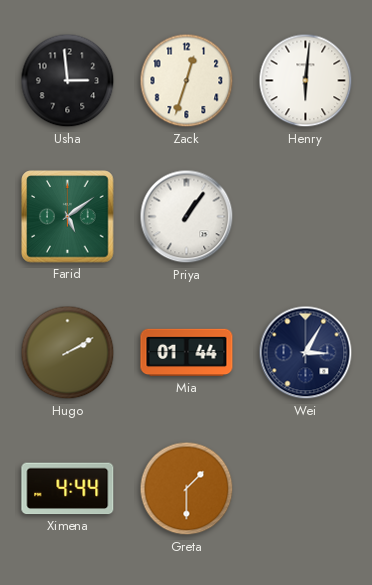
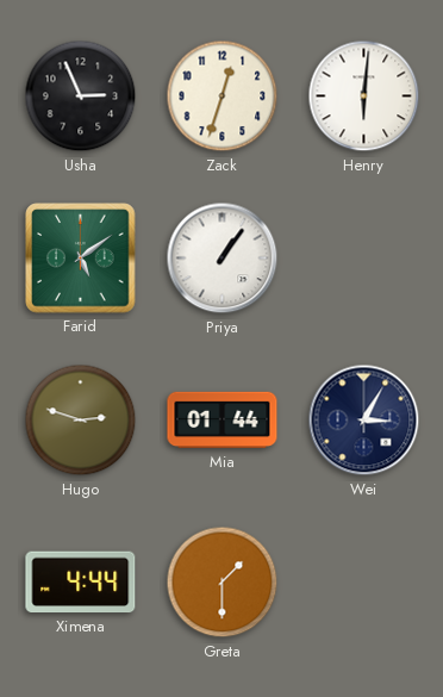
Usha: 2:59 -> 2:56
Hugo: 2:10 -> 2:48
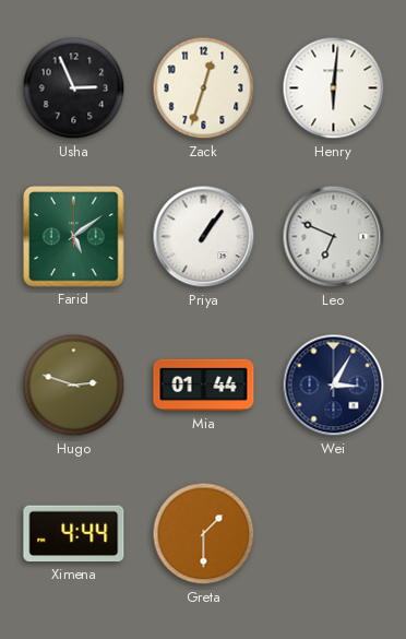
Leo: none -> 6:49
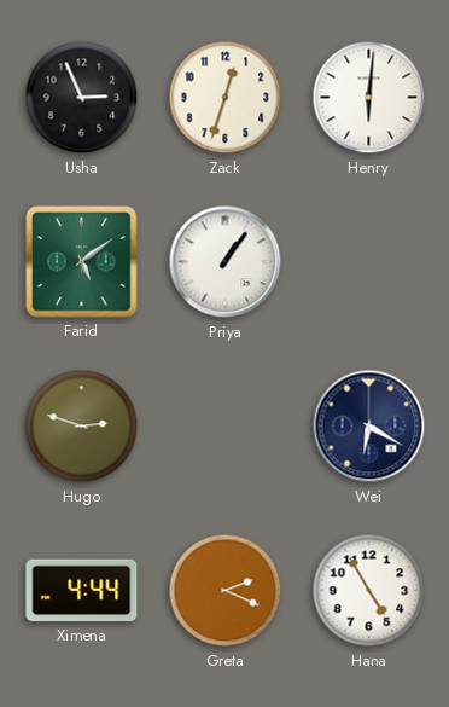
Leo: 6:49 -> none
Mia: 01:44 -> none
Wei: 3:05 -> 6:20
Greta: 1:30 -> 2:19
Hana: none -> 4:55
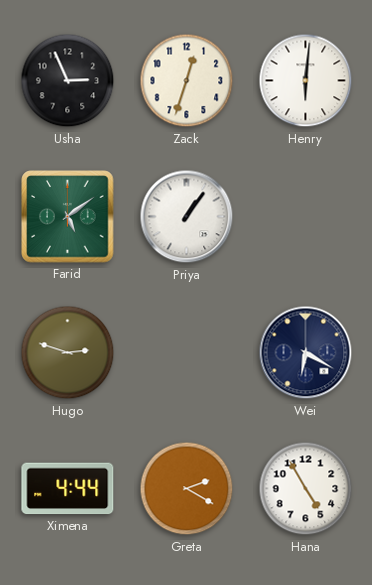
Greta: 2:19 -> 2:20
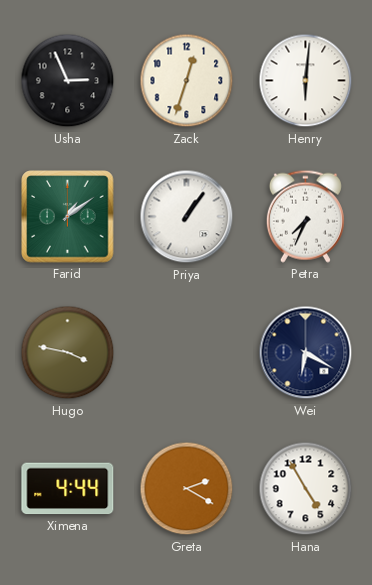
Farid: 5:09 -> 1:09
Petra: none -> 7:34
Hugo: 2:48 -> 3:47
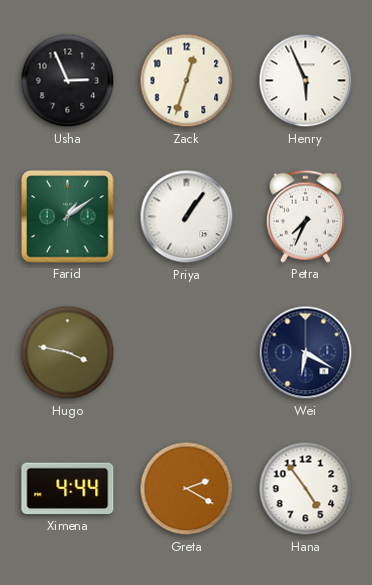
Henry: 6:01 -> 5:56
Hana: 4:55 -> 4:54
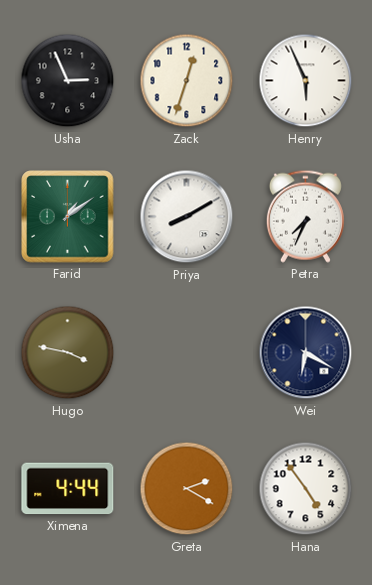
Priya: 1:06 -> 8:10
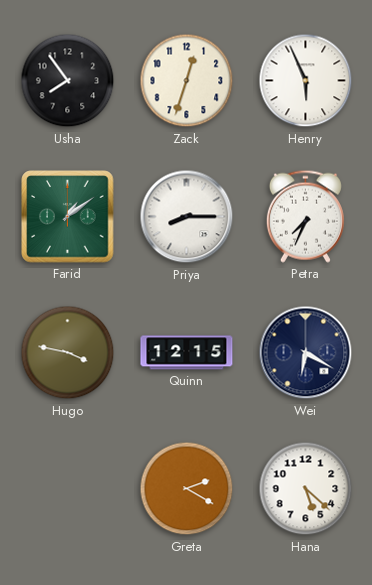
Usha: 2:56 -> 7:54
Priya: 8:10 -> 8:15
Quinn: none -> 12:15
Ximena: 4:44 -> none
Hana: 4:54 -> 5:22
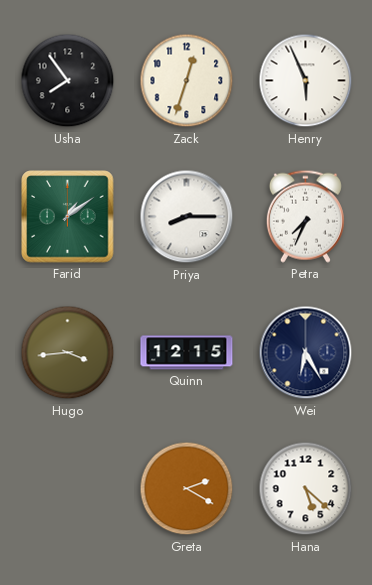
Hugo: 3:47 -> 3:44
Wei: 6:20 -> 6:25
